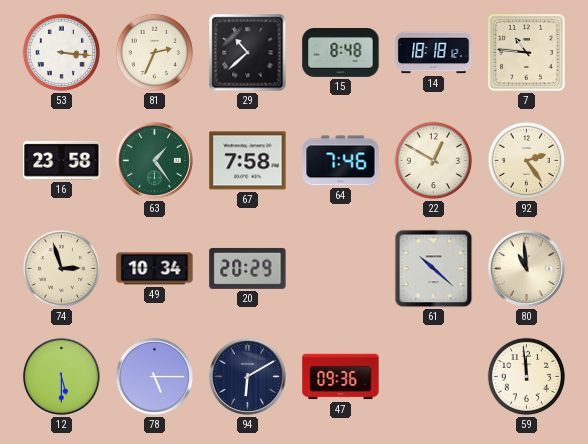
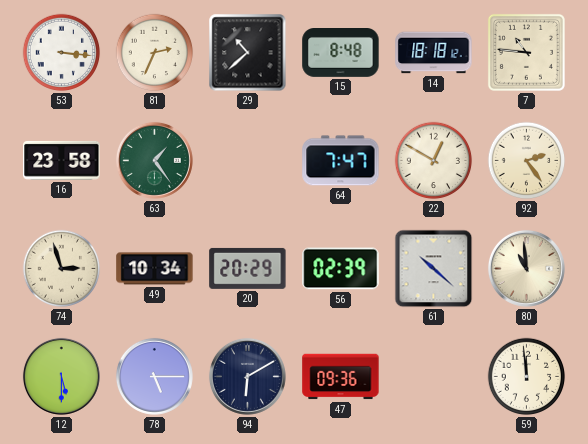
67: 7:58 -> none
64: 7:46 -> 7:47
56: none -> 02:39
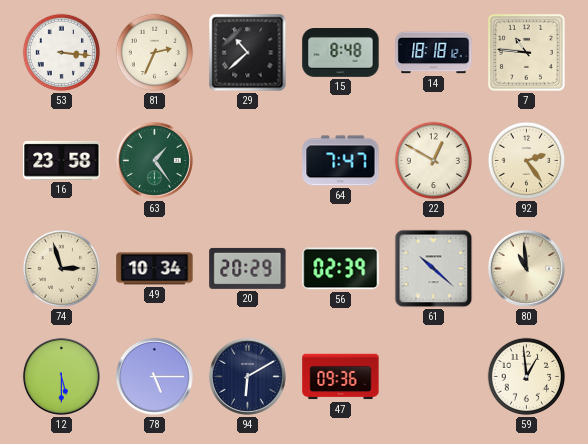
59: 11:59 -> 12:59
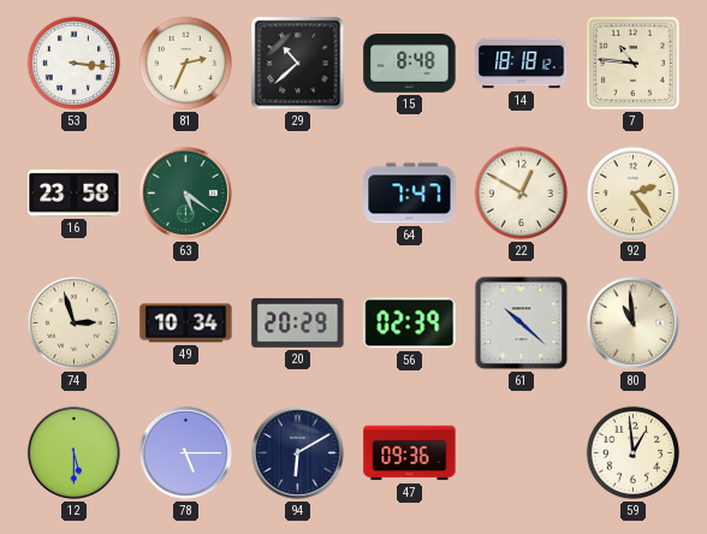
63: 1:24 -> 5:21
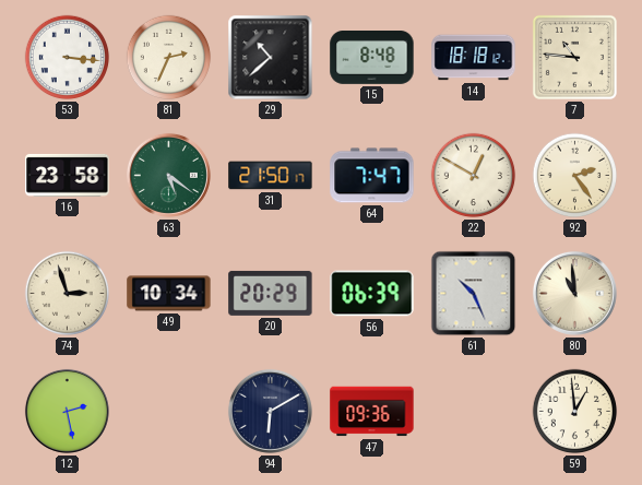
31: none -> 21:50
56: 02:39 -> 06:39
61: 10:22 -> 10:26
12: 5:30 -> 2:28
78: 5:15 -> none
